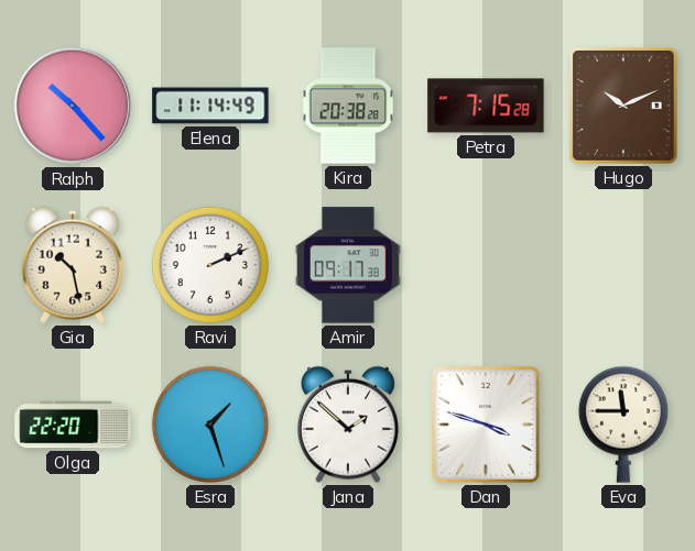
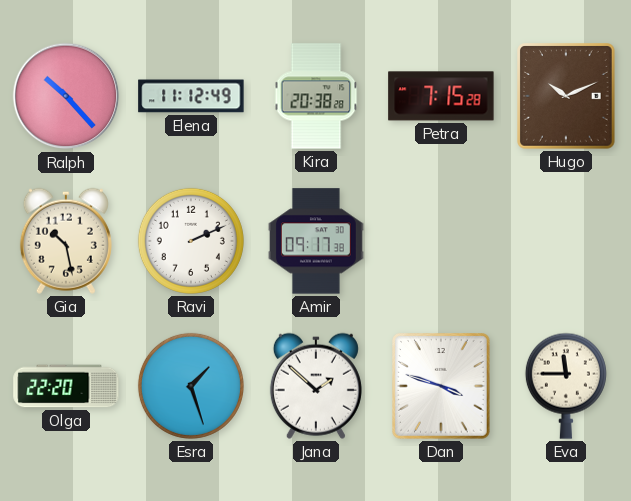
Elena: 11:14 -> 11:12
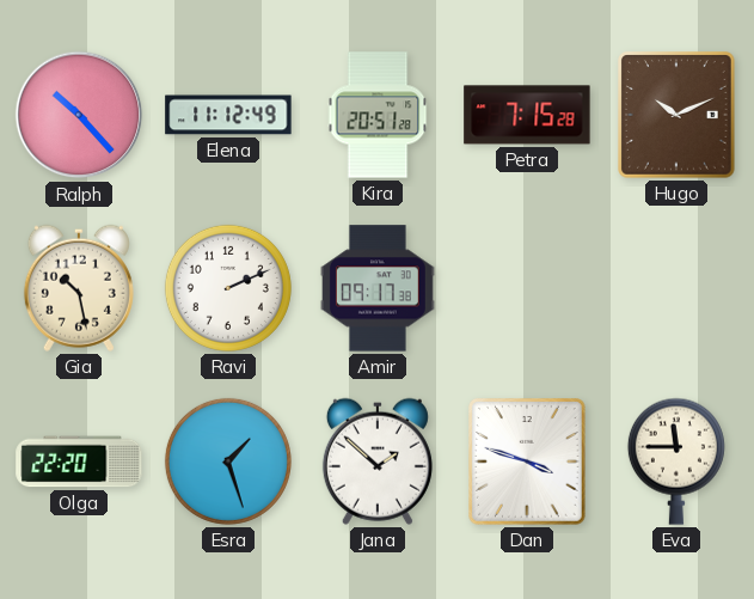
Kira: 20:38 -> 20:51
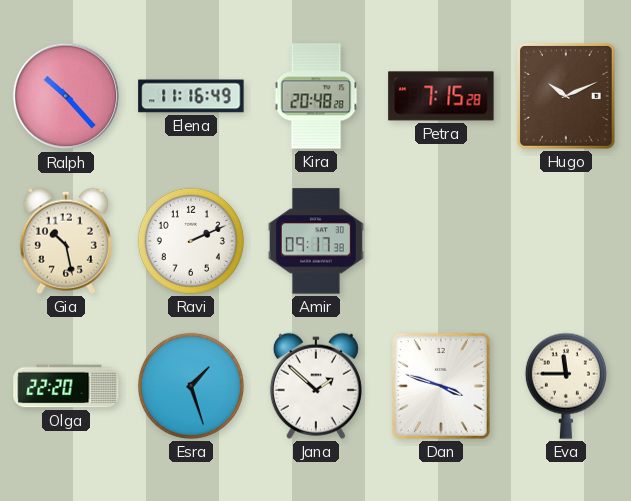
Elena: 11:12 -> 11:16
Kira: 20:51 -> 20:48
